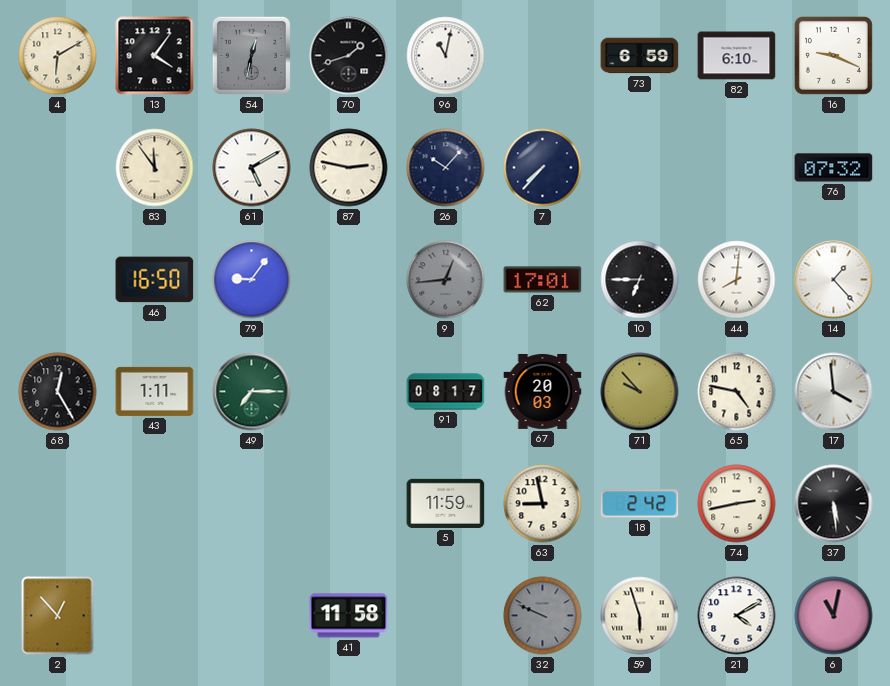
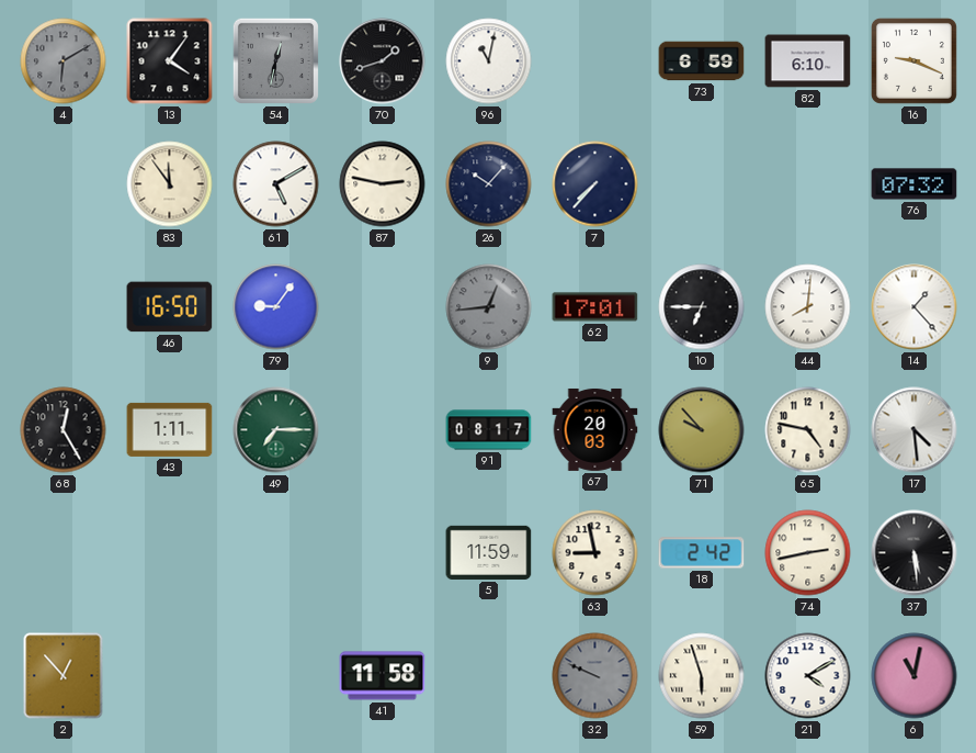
4 dial: cream -> grey
17: 3:59 -> 4:29
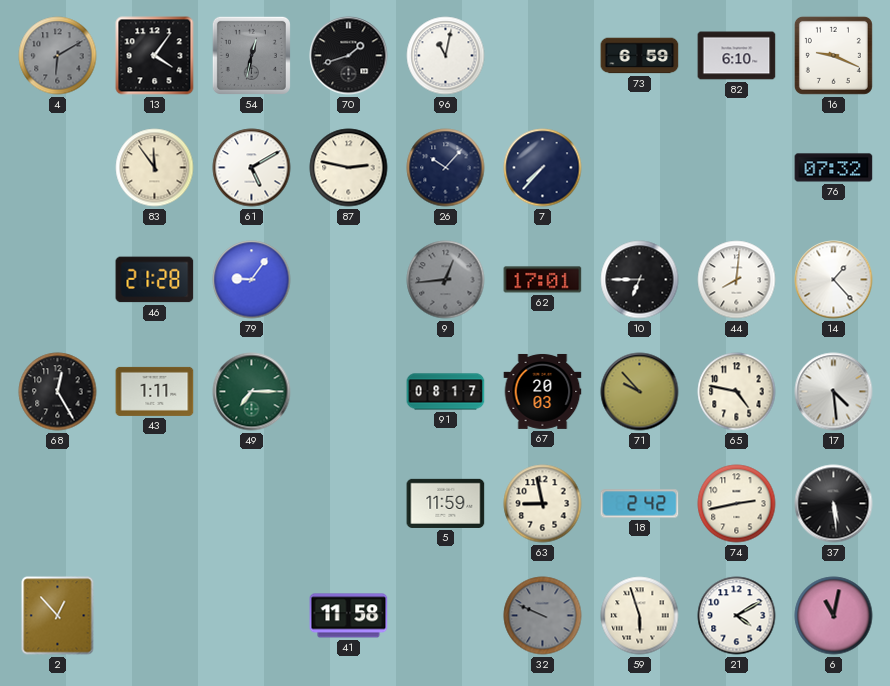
46: 16:50 -> 21:28
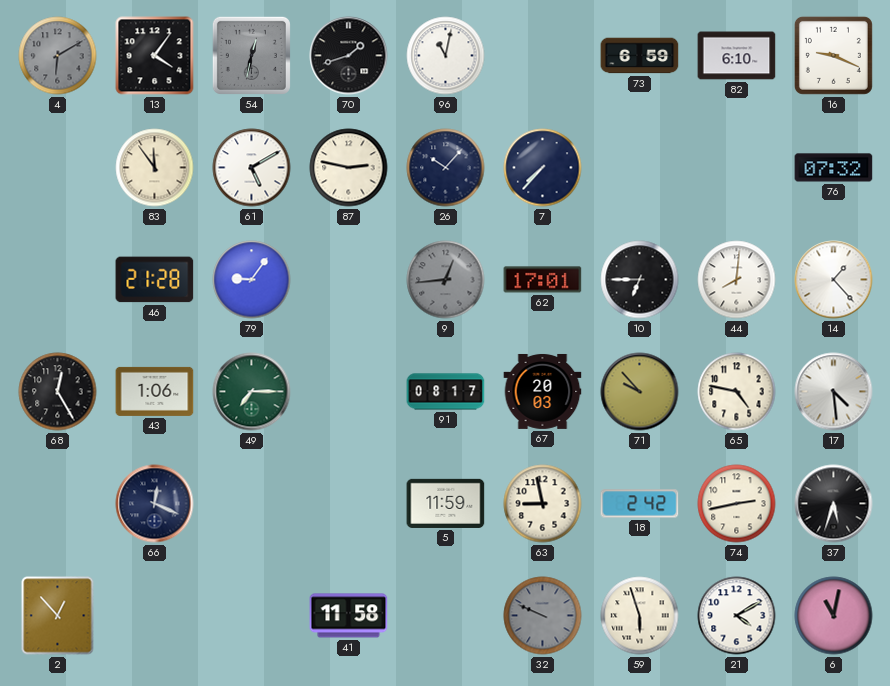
43: 1:11 -> 1:06
66: none -> 12:19
37: 5:29 -> 5:33
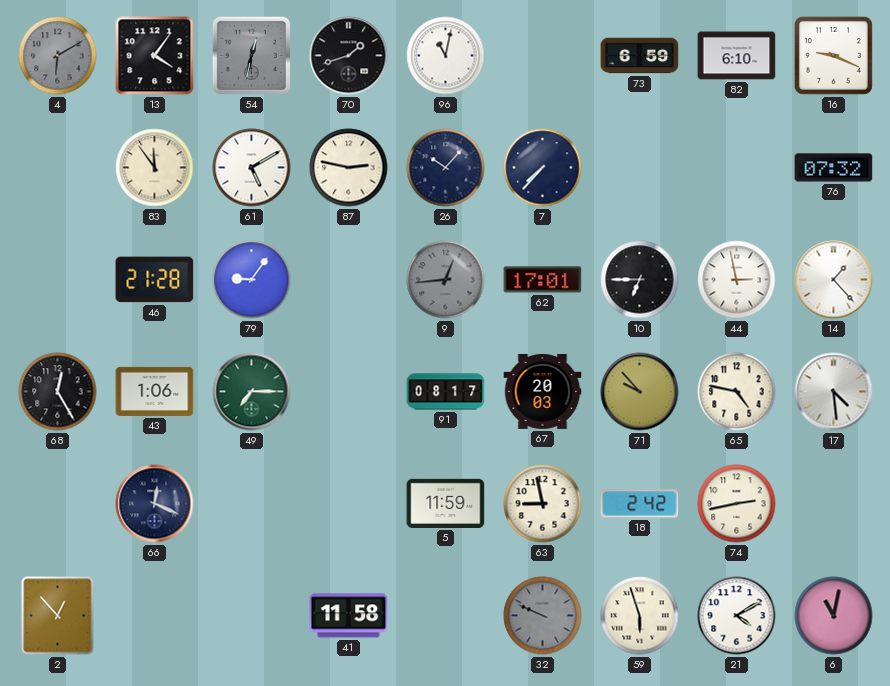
44: 8:01 -> 2:58
37: 5:33 -> none
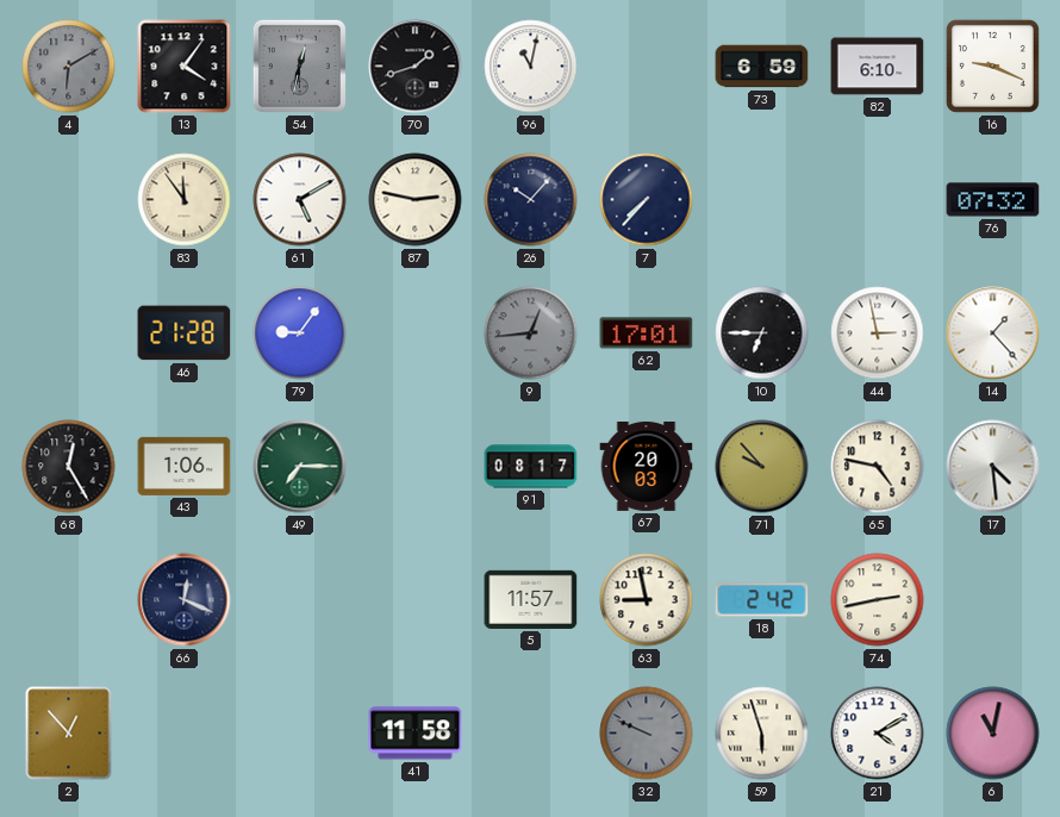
5: 11:59 -> 11:57
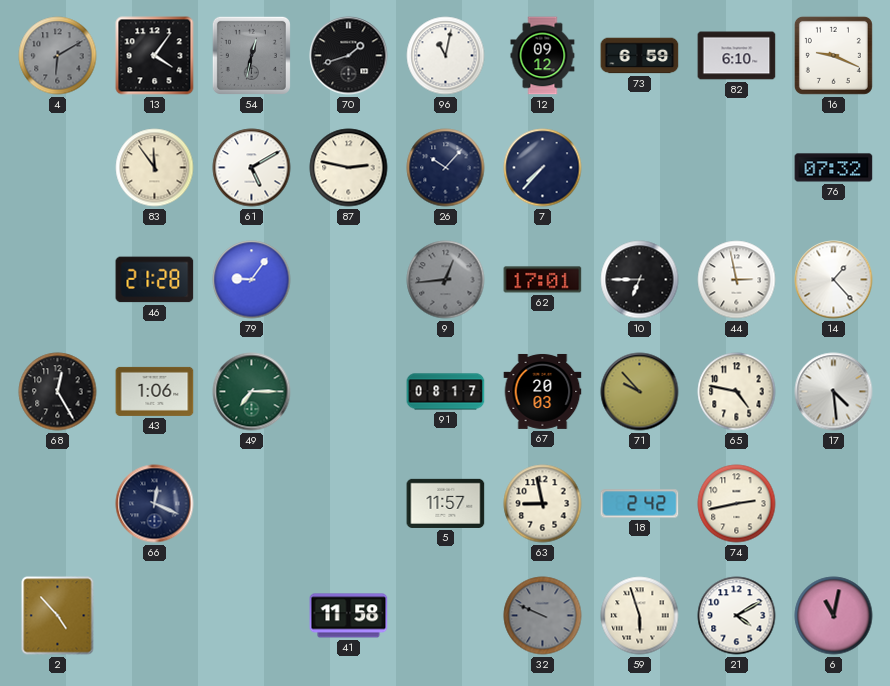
12: none -> 09:12
2: 12:53 -> 4:53
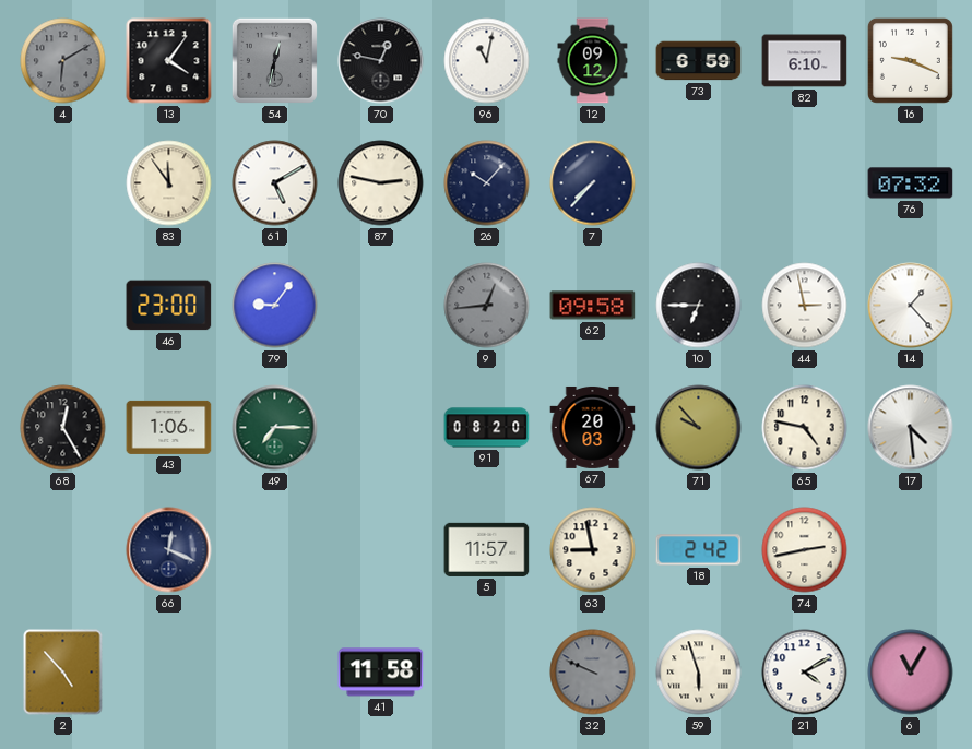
70: 1:42 -> 12:47
46: 21:28 -> 23:00
62: 17:01 -> 09:58
91: 08:17 -> 08:20
6: 11:02 -> 11:05
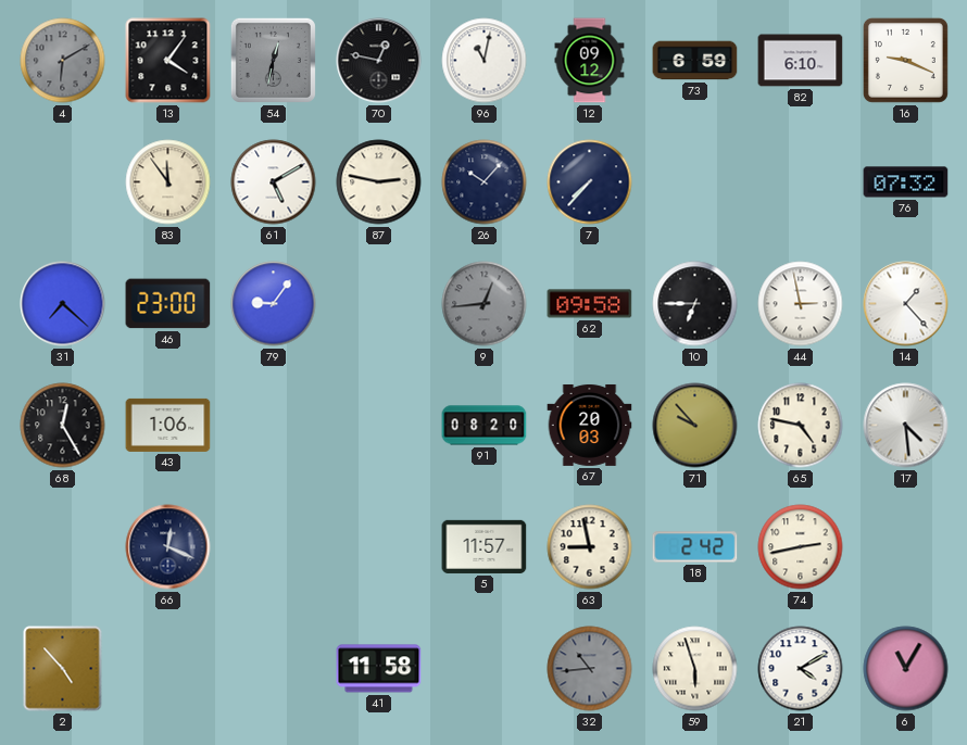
31: none -> 7:22
49: 7:15 -> none
32: 9:49 -> 10:44
